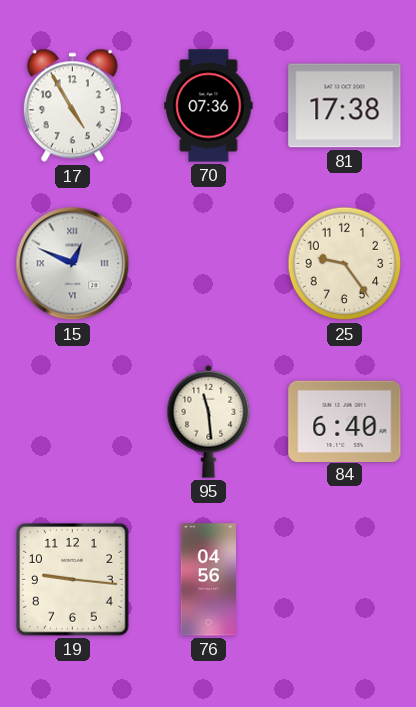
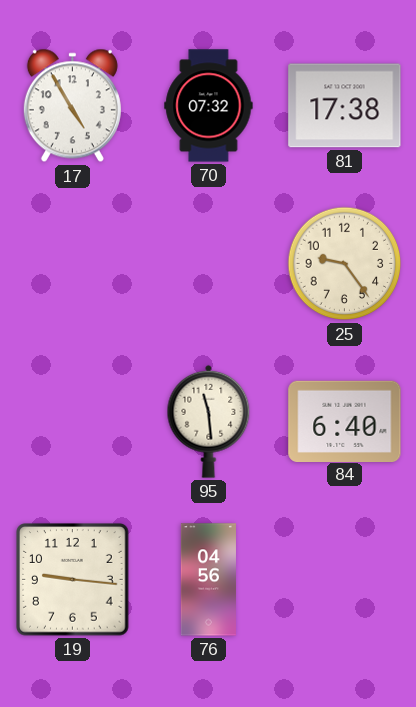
70: 07:36 -> 07:32
15: 12:49 -> none
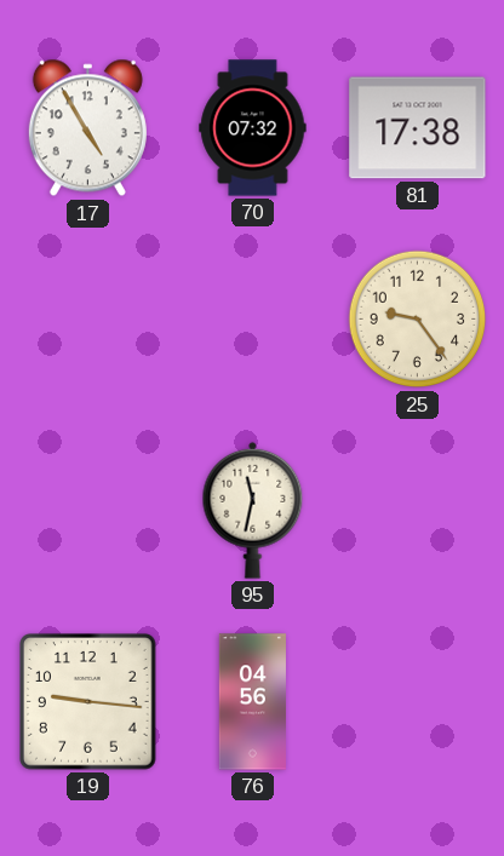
95: 11:29 -> 11:32
84: 6:40 -> none
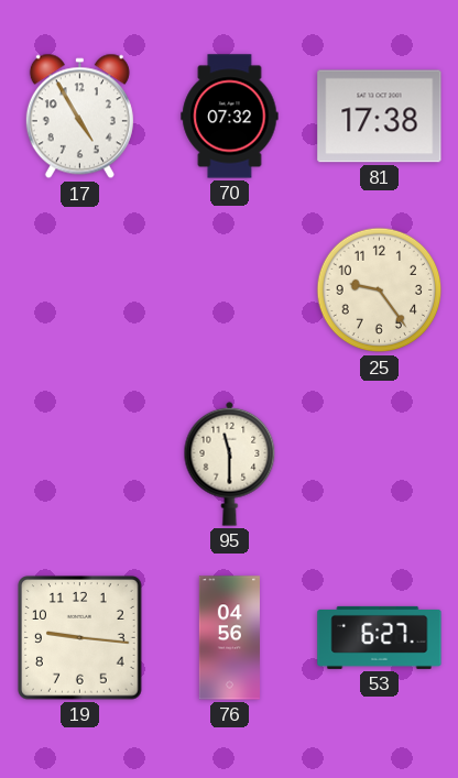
95: 11:32 -> 11:30
53: none -> 6:27
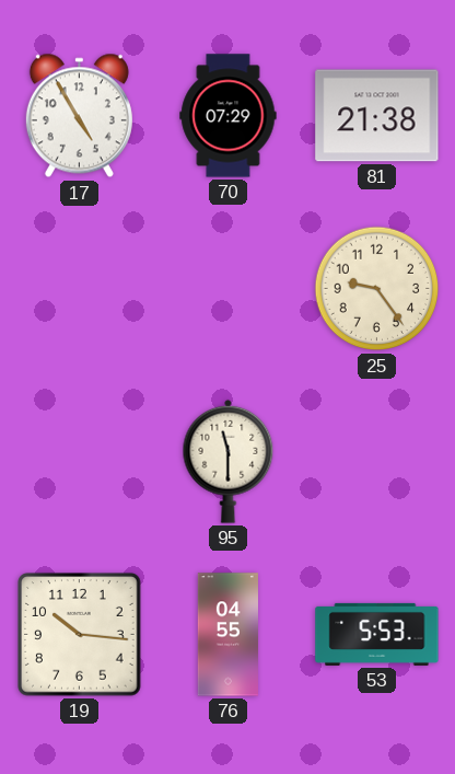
70: 07:32 -> 07:29
81: 17:38 -> 21:38
19: 9:16 -> 10:16
76: 04:56 -> 04:55
53: 6:27 -> 5:53
